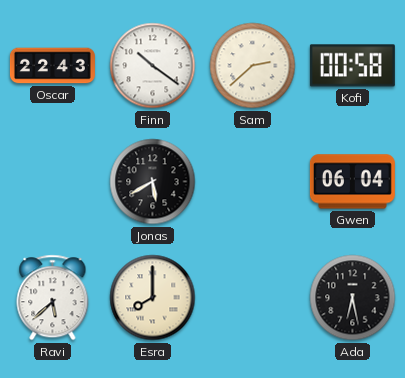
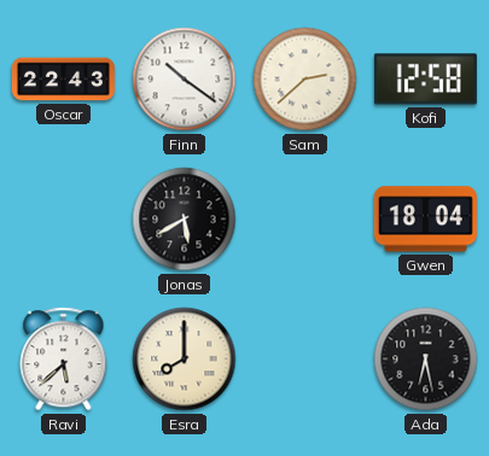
Kofi: 00:58 -> 12:58
Gwen: 06:04 -> 18:04
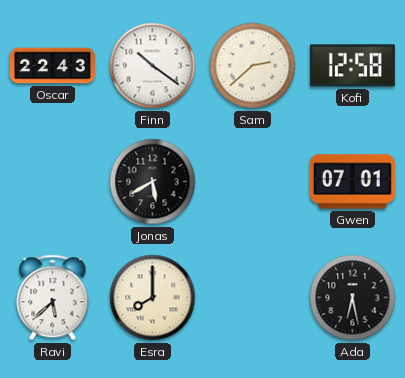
Gwen: 18:04 -> 07:01
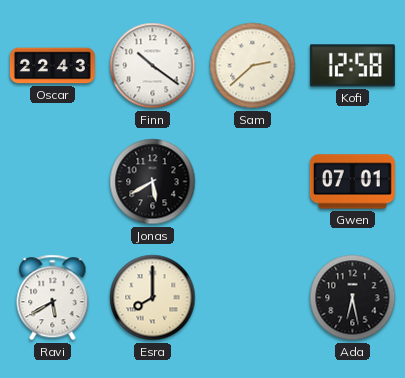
Ravi: 5:38 -> 5:40
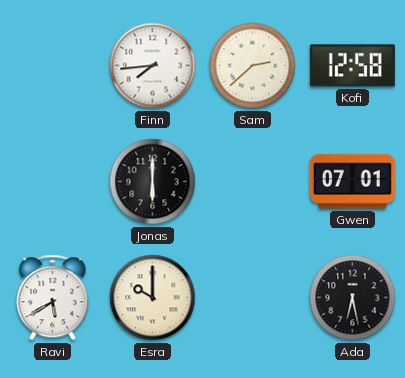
Oscar: 22:43 -> none
Finn: 10:21 -> 7:44
Jonas: 5:40 -> 6:00
Esra: 8:00 -> 10:00
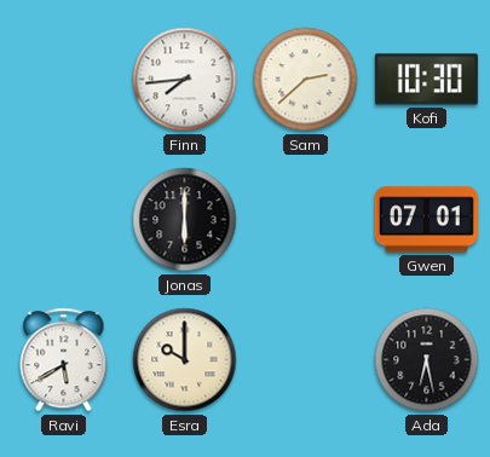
Kofi: 12:58 -> 10:30
